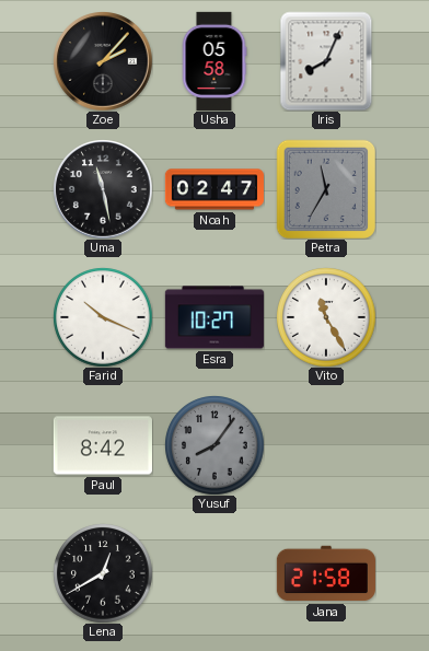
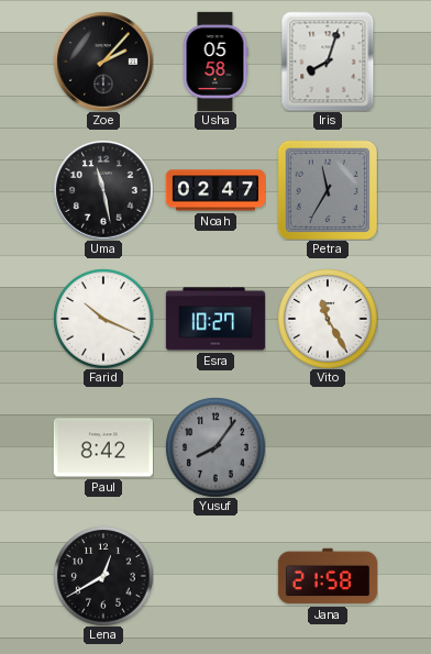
Iris: 8:04 -> 8:03
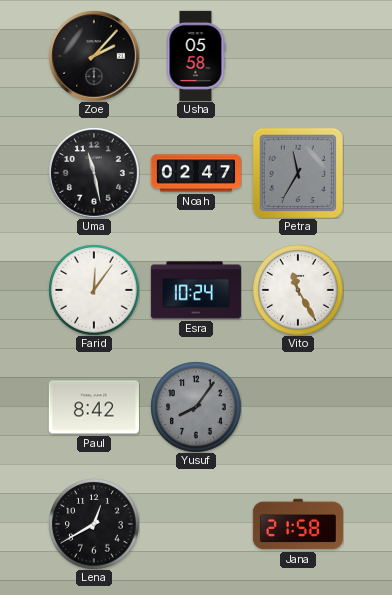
Iris: 8:03 -> none
Farid: 10:19 -> 12:06
Esra: 10:27 -> 10:24
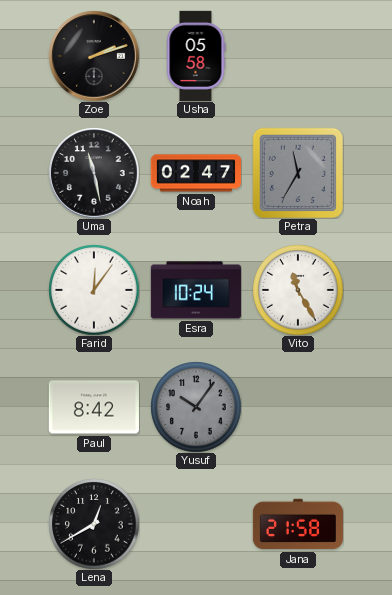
Zoe: 2:07 -> 2:12
Yusuf: 8:06 -> 10:06
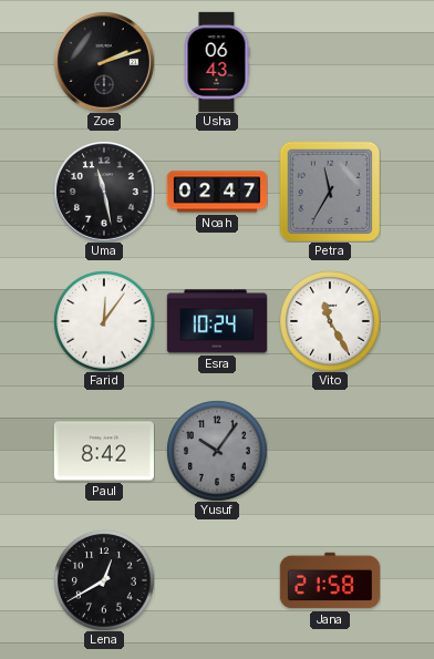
Usha: 05:58 -> 06:43
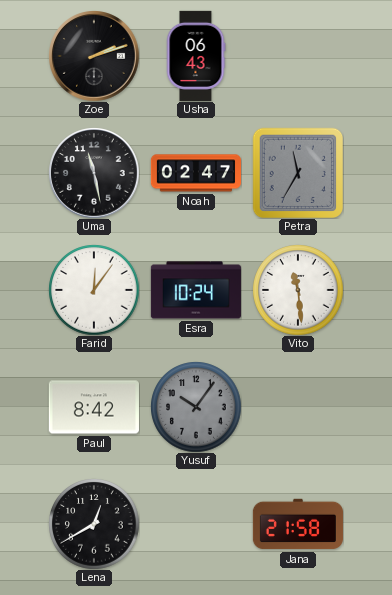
Vito: 11:25 -> 11:29
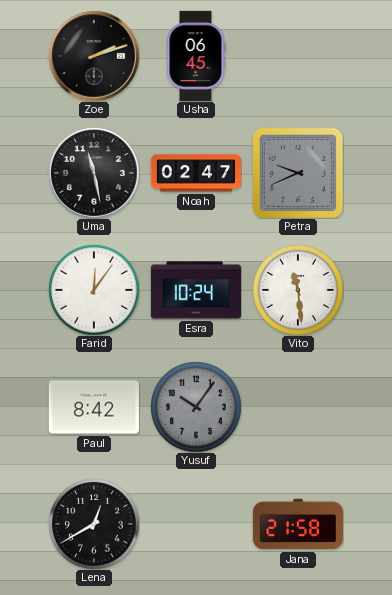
Usha: 06:43 -> 06:45
Petra: 11:35 -> 9:41
